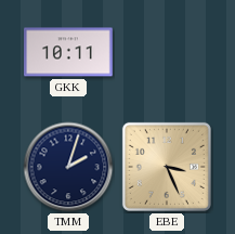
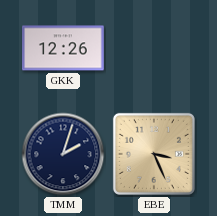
GKK: 10:11 -> 12:26
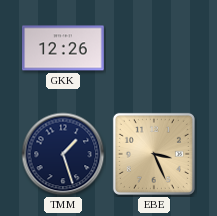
TMM: 2:03 -> 1:27
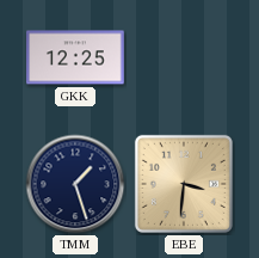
GKK: 12:26 -> 12:25
EBE: 3:26 -> 3:31
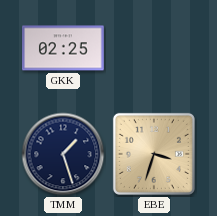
GKK: 12:25 -> 02:25
EBE: 3:31 -> 3:33
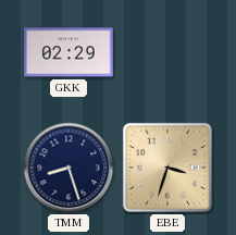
GKK: 02:25 -> 02:29
TMM: 1:27 -> 8:27
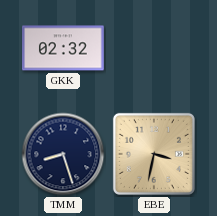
GKK: 02:29 -> 02:32
EBE: 3:33 -> 3:32
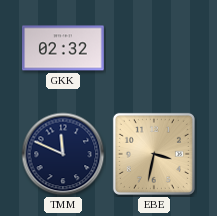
TMM: 8:27 -> 11:49
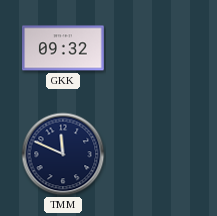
GKK: 02:32 -> 09:32
EBE: 3:32 -> none
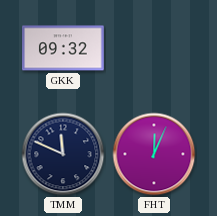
FHT: none -> 12:04
